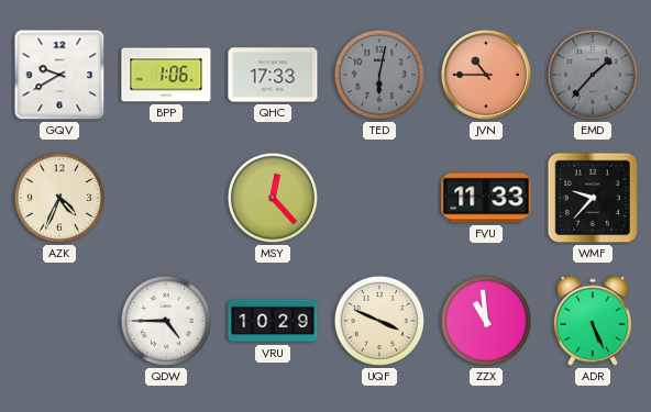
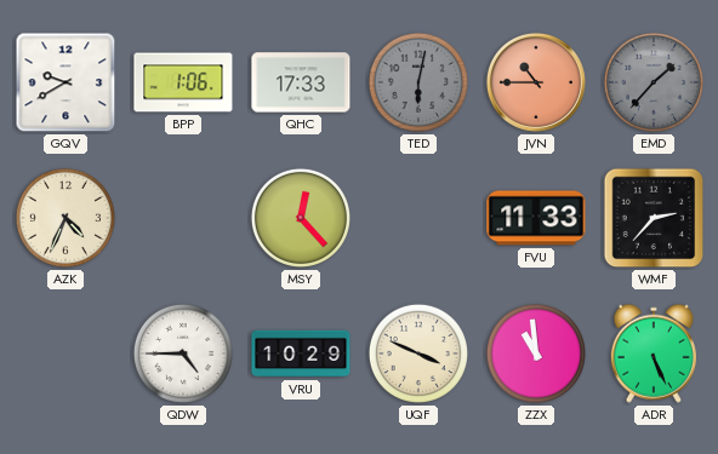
WMF: 9:37 -> 2:37
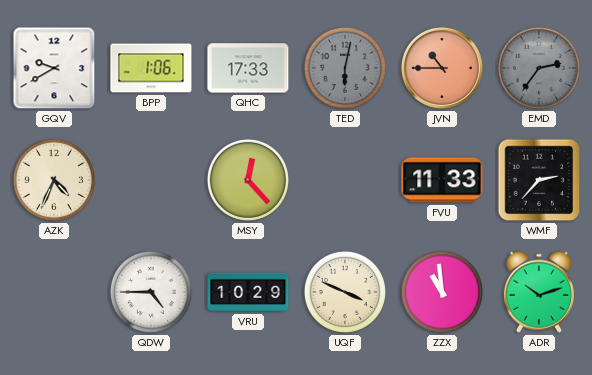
EMD: 1:37 -> 2:36
ADR: 5:26 -> 10:12
